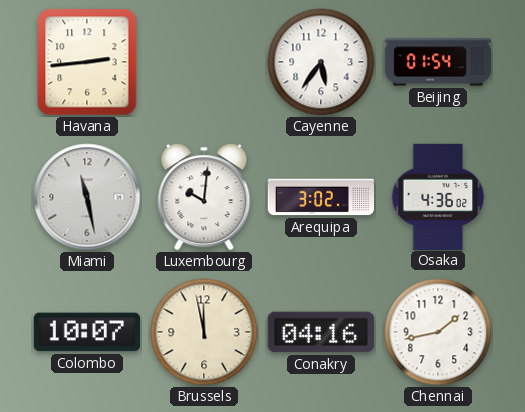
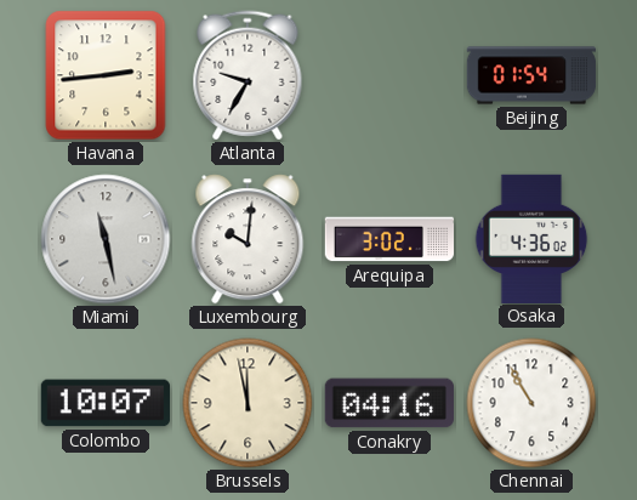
Atlanta: none -> 9:35
Cayenne: 5:36 -> none
Chennai: 1:43 -> 10:55
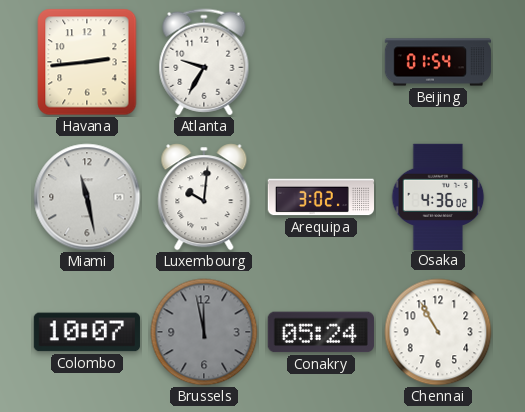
Brussels dial: cream -> grey
Conakry: 04:16 -> 05:24
